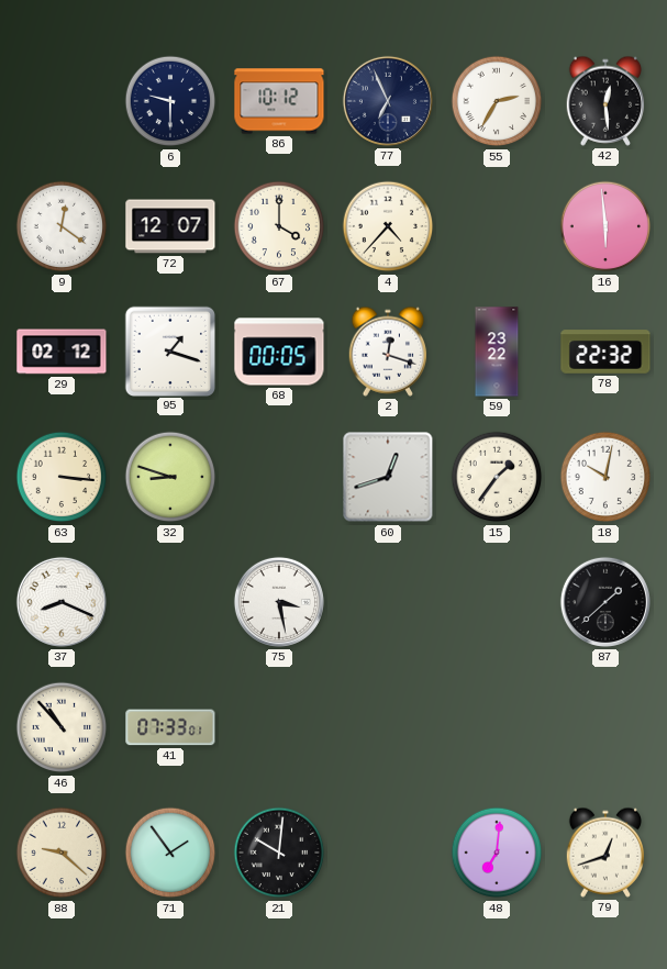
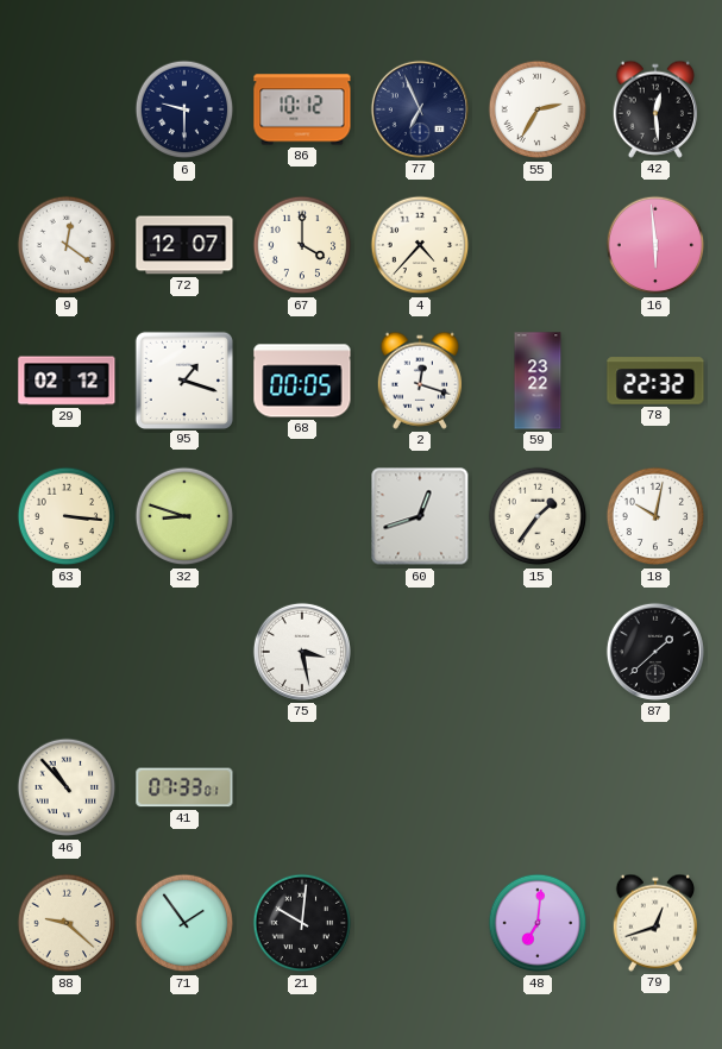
37: 8:19 -> none
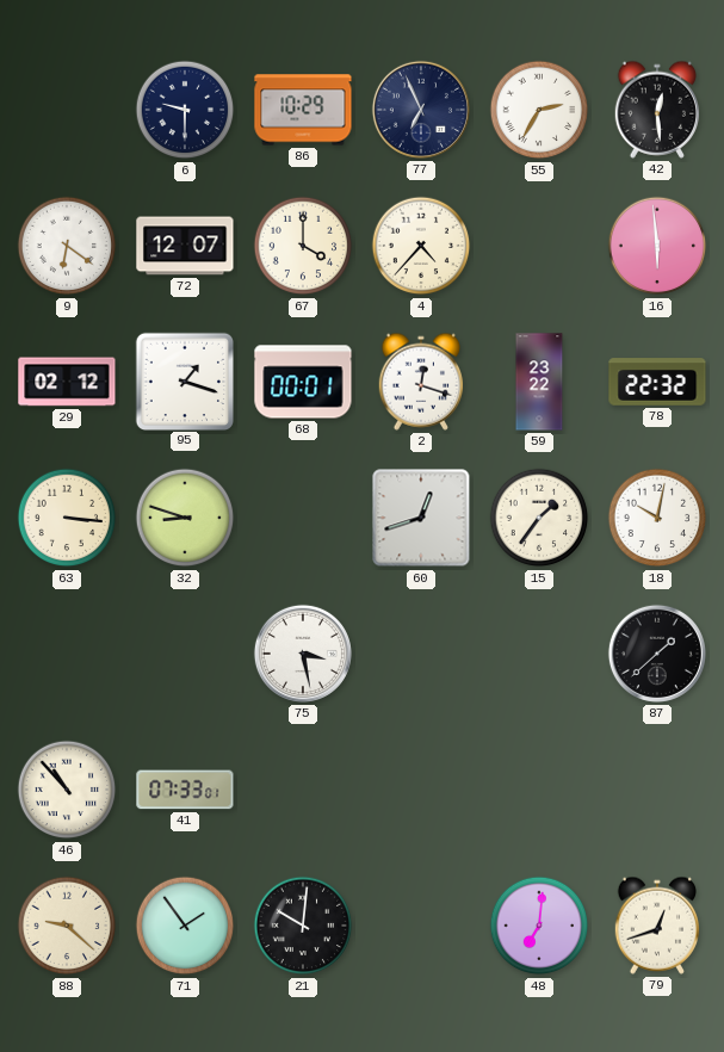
86: 10:12 -> 10:29
9: 12:21 -> 6:21
68: 00:05 -> 00:01
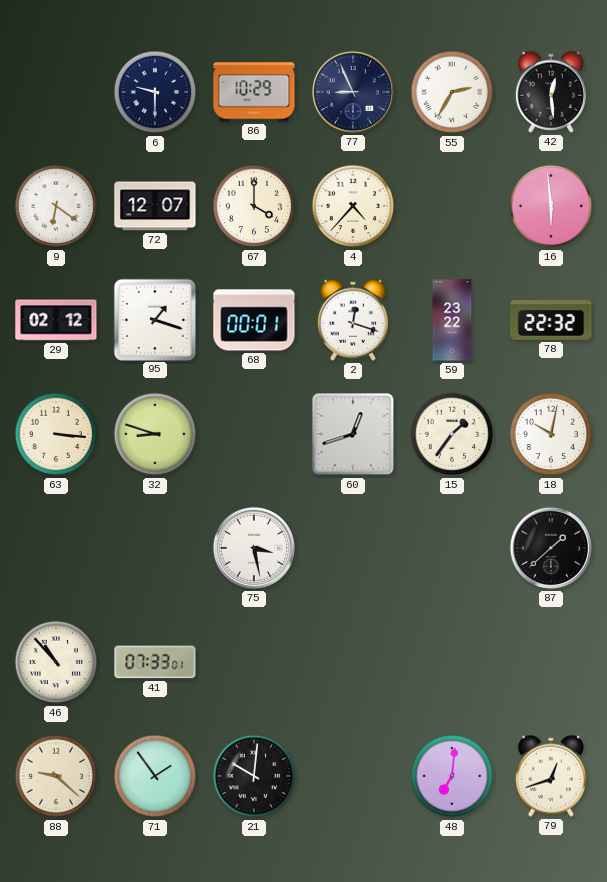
77: 6:56 -> 8:56
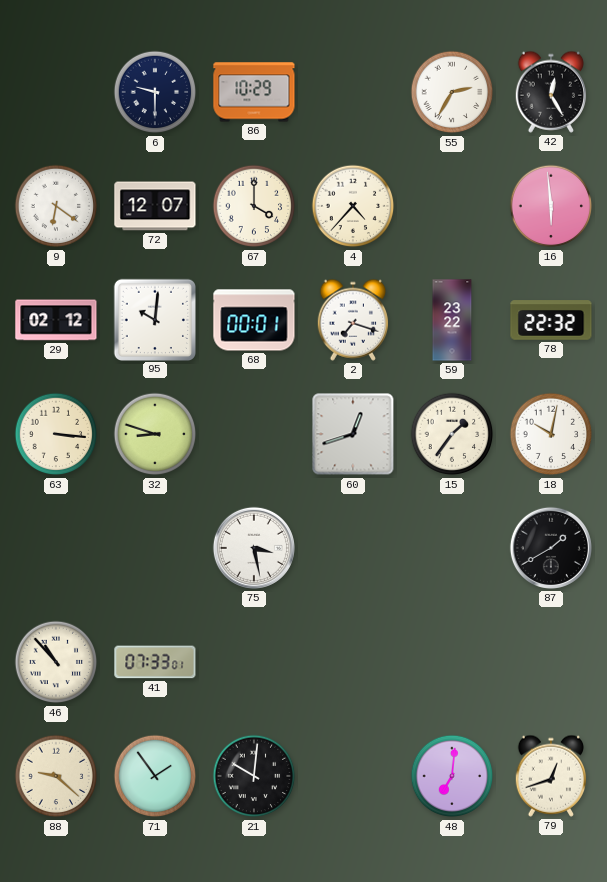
77: 8:56 -> none
42: 12:29 -> 12:25
95: 1:18 -> 10:01
2: 12:18 -> 7:18
87: 1:38 -> 1:40
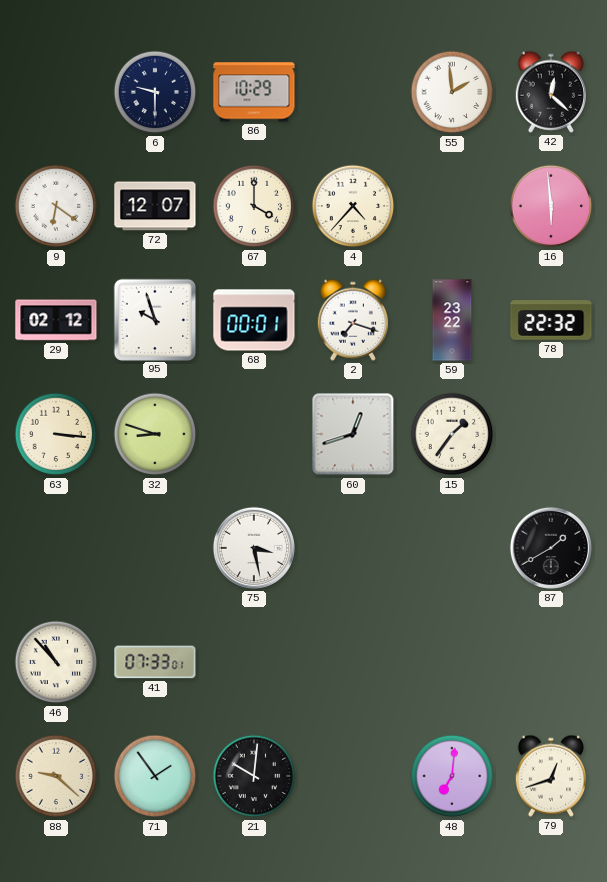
55: 2:35 -> 1:59
42: 12:25 -> 12:22
95: 10:01 -> 9:57
18: 10:02 -> none
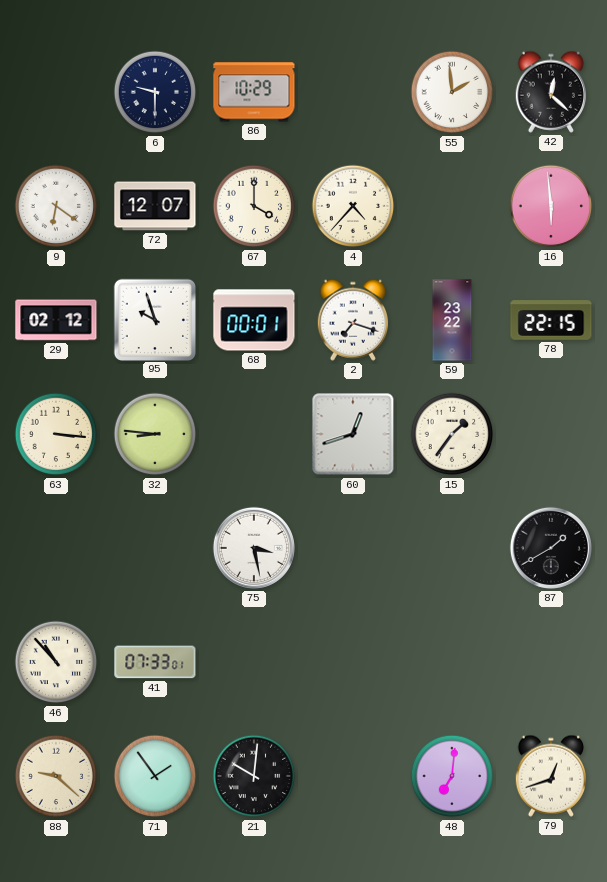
78: 22:32 -> 22:15
32: 8:48 -> 8:46
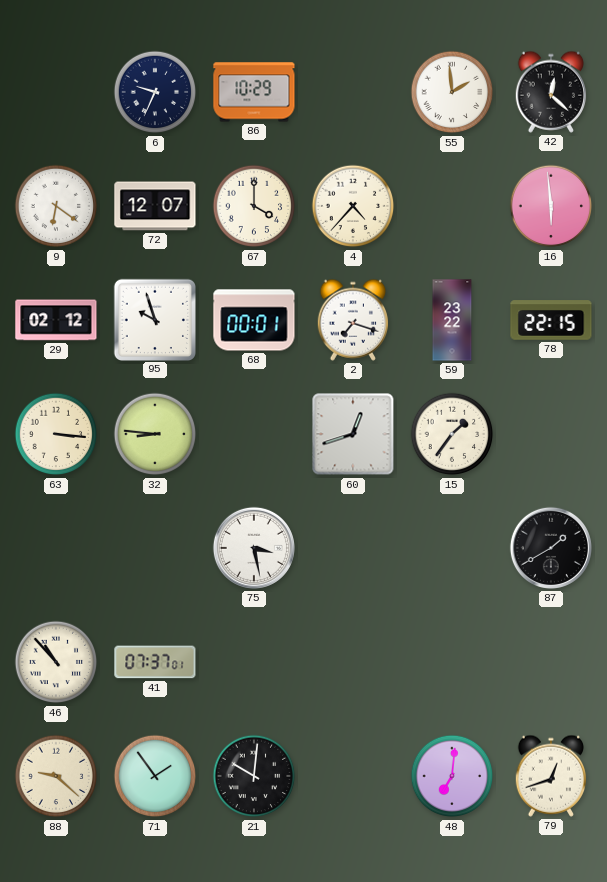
6: 9:30 -> 9:34
41: 07:33 -> 07:37
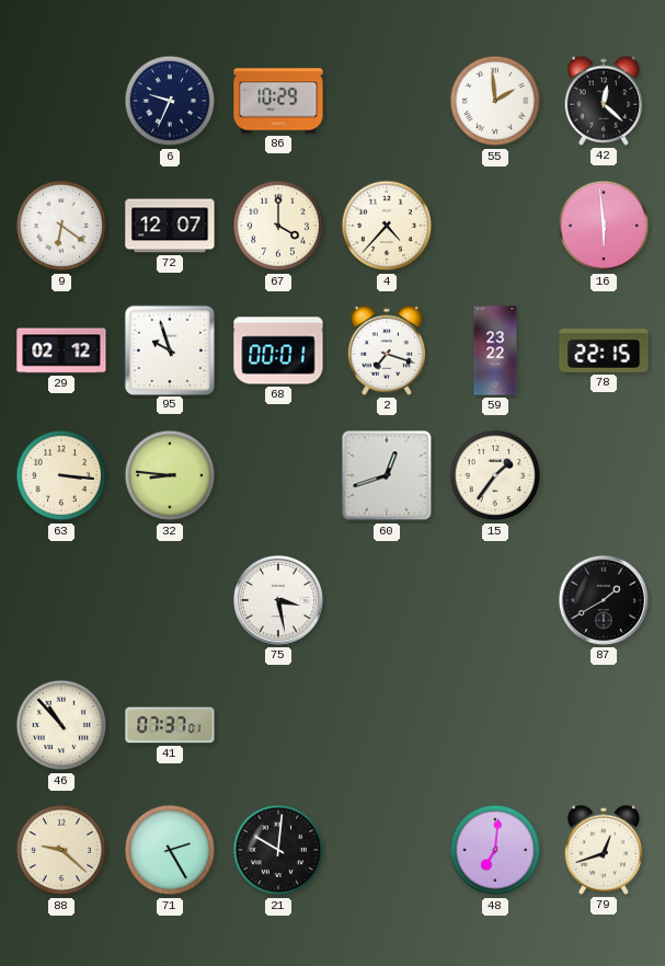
71: 1:54 -> 2:25
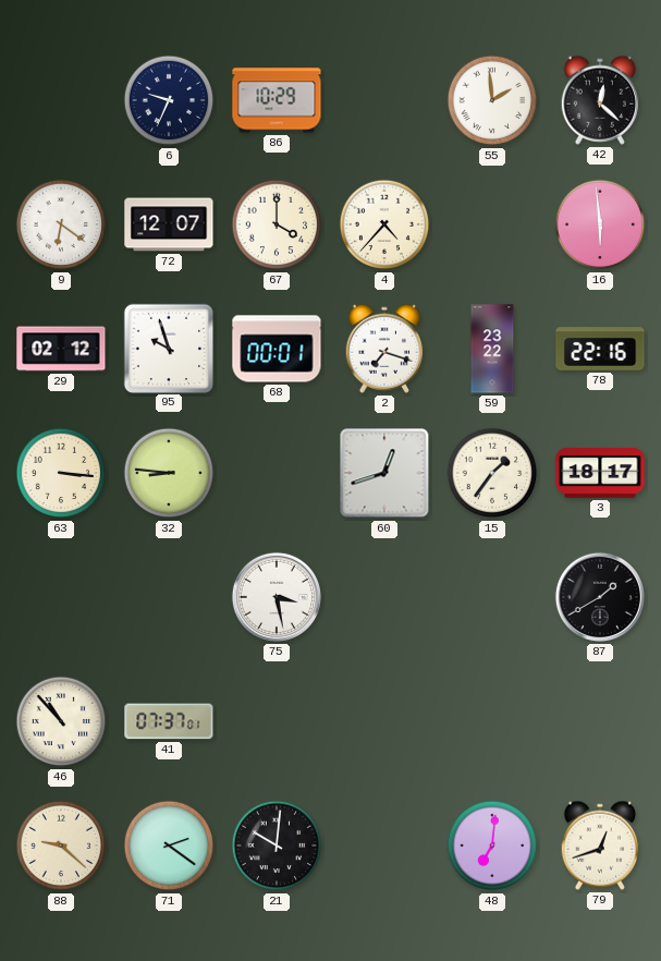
78: 22:15 -> 22:16
3: none -> 18:17
71: 2:25 -> 2:21
